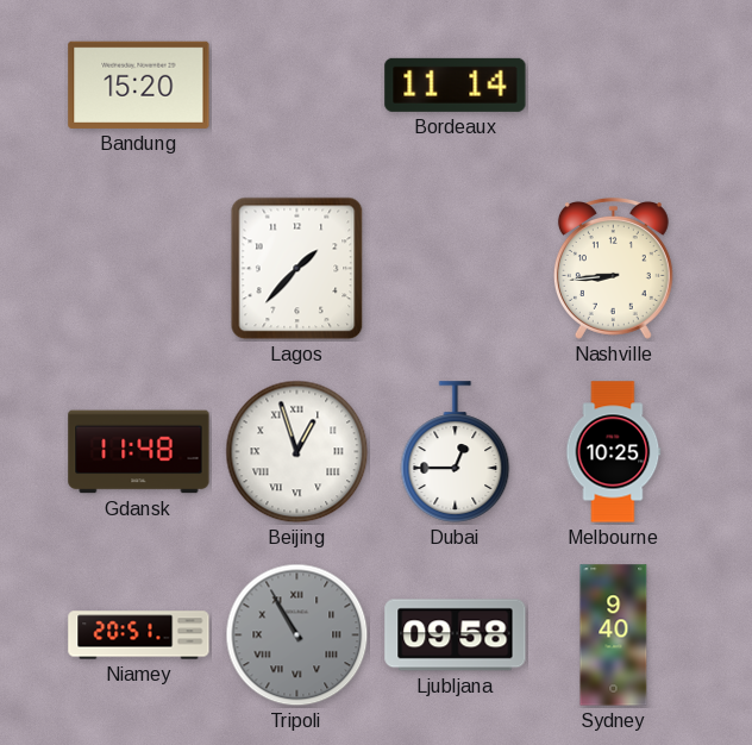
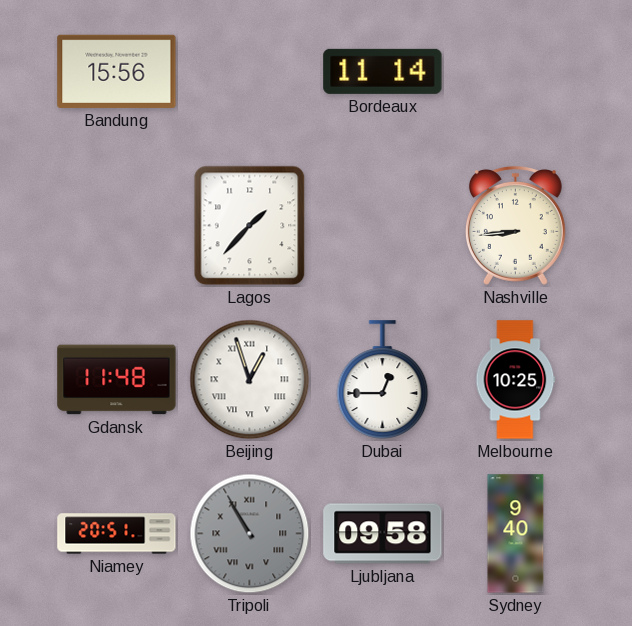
Bandung: 15:20 -> 15:56
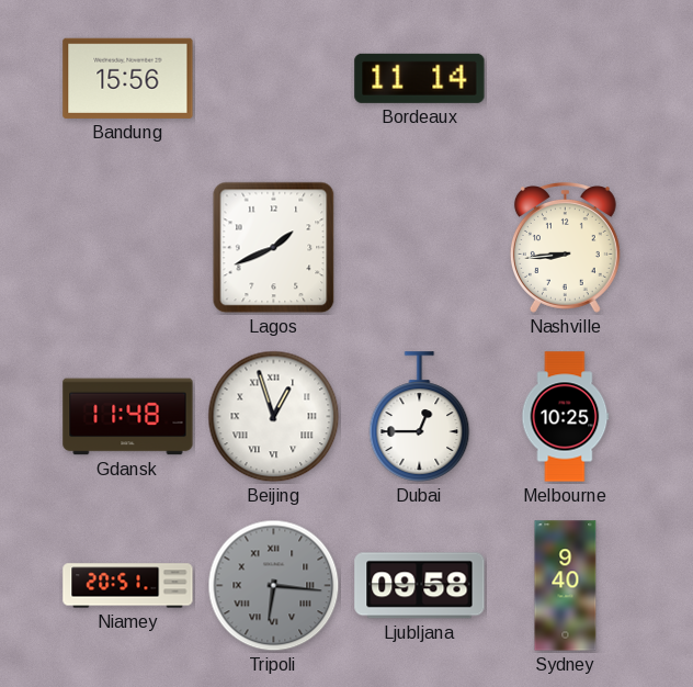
Lagos: 1:37 -> 1:41
Tripoli: 10:55 -> 6:16
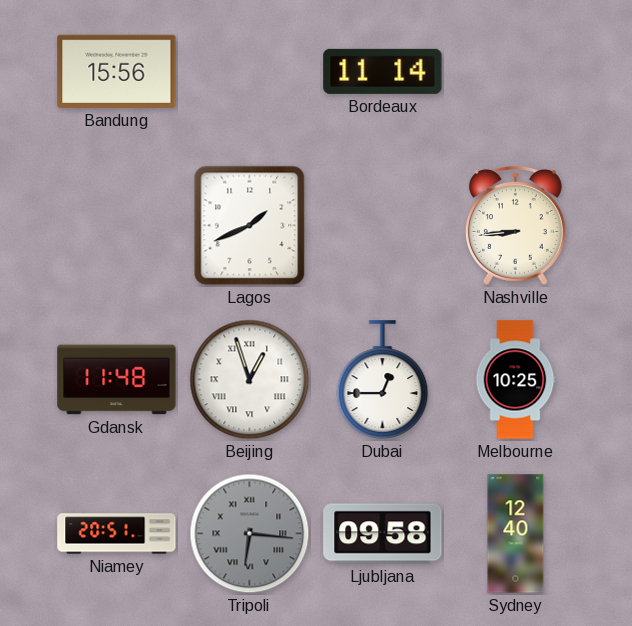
Sydney: 9:40 -> 12:40
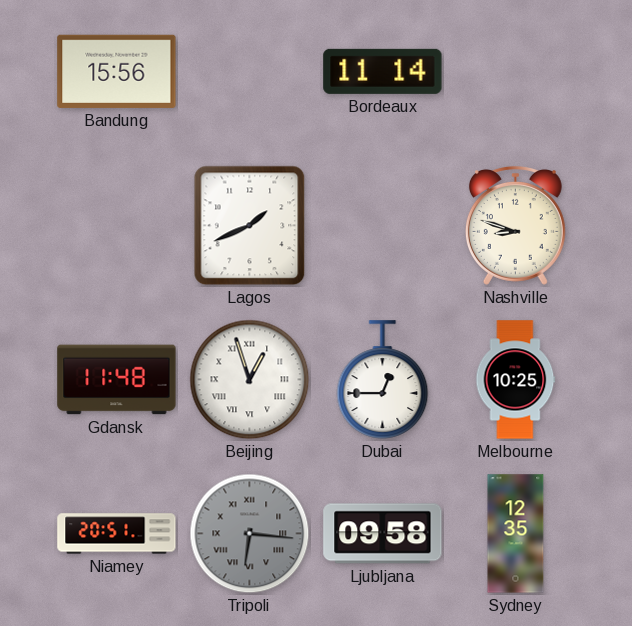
Nashville: 8:44 -> 8:48
Sydney: 12:40 -> 12:35
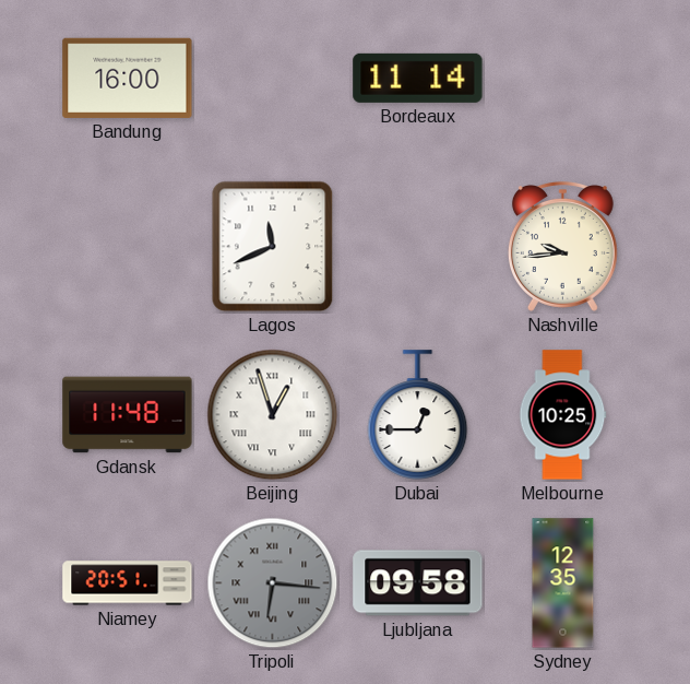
Bandung: 15:56 -> 16:00
Lagos: 1:41 -> 11:41
Nashville: 8:48 -> 9:44
